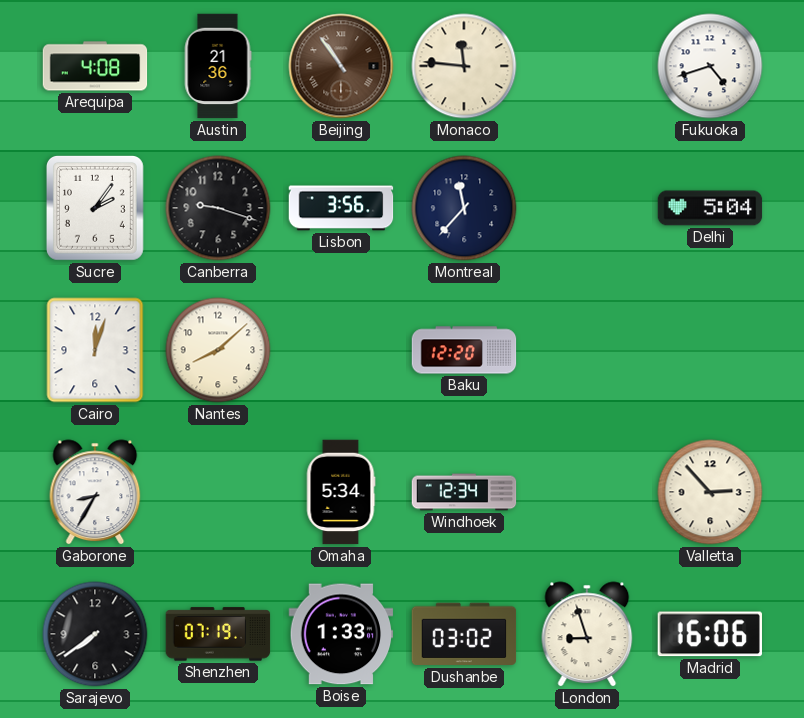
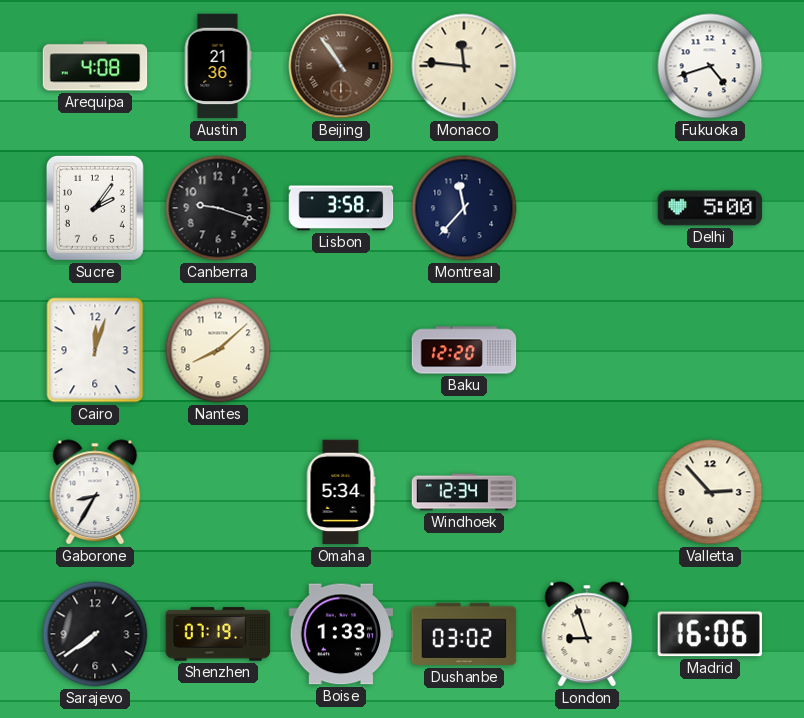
Lisbon: 3:56 -> 3:58
Delhi: 5:04 -> 5:00
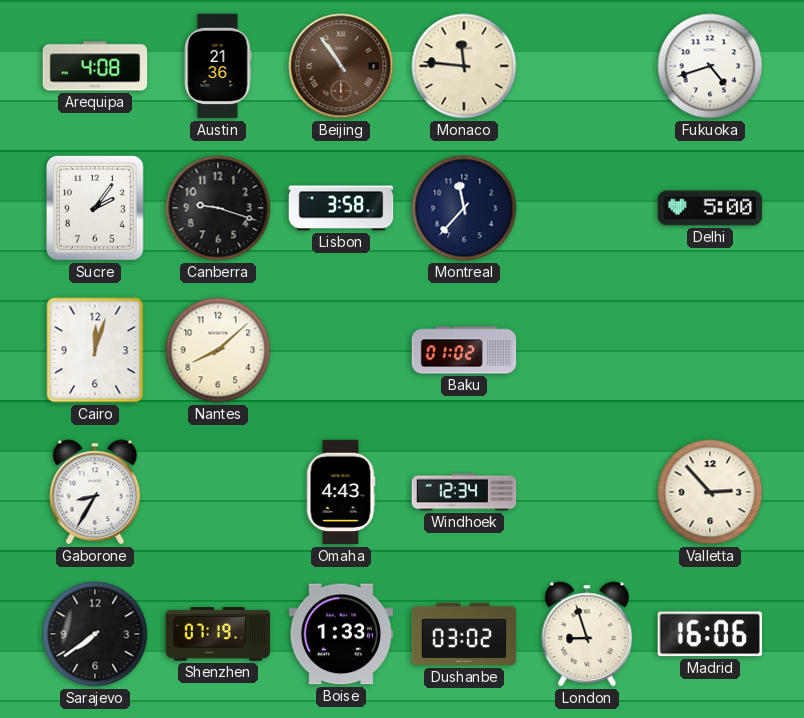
Baku: 12:20 -> 01:02
Omaha: 5:34 -> 4:43
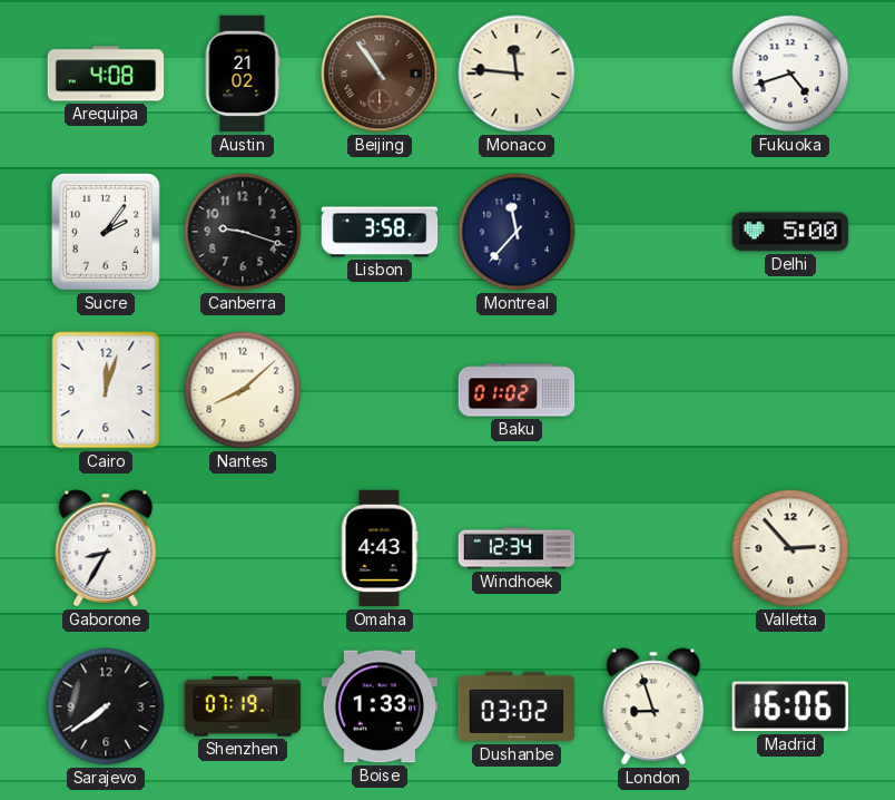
Austin: 21:36 -> 21:02
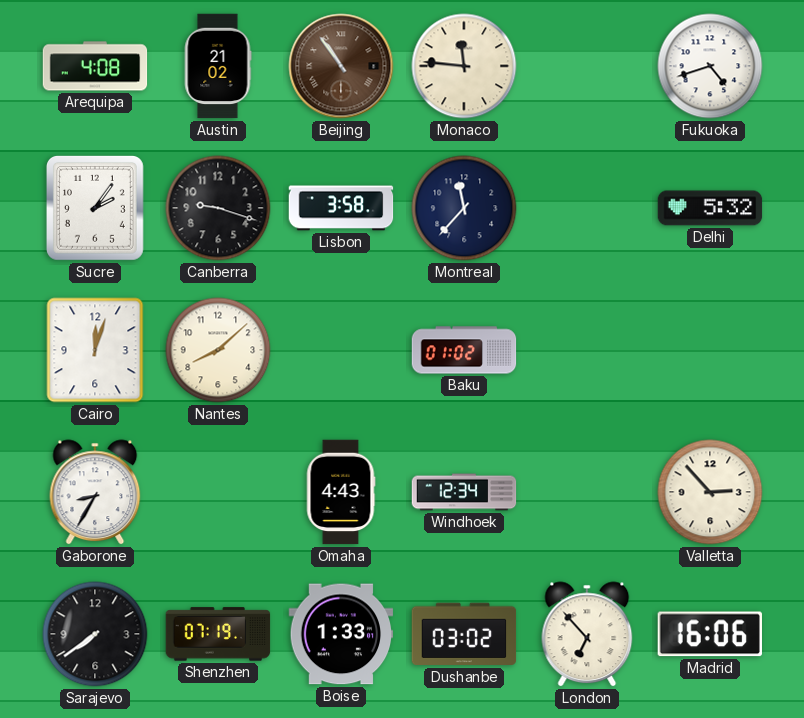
Delhi: 5:00 -> 5:32
London: 8:57 -> 6:53
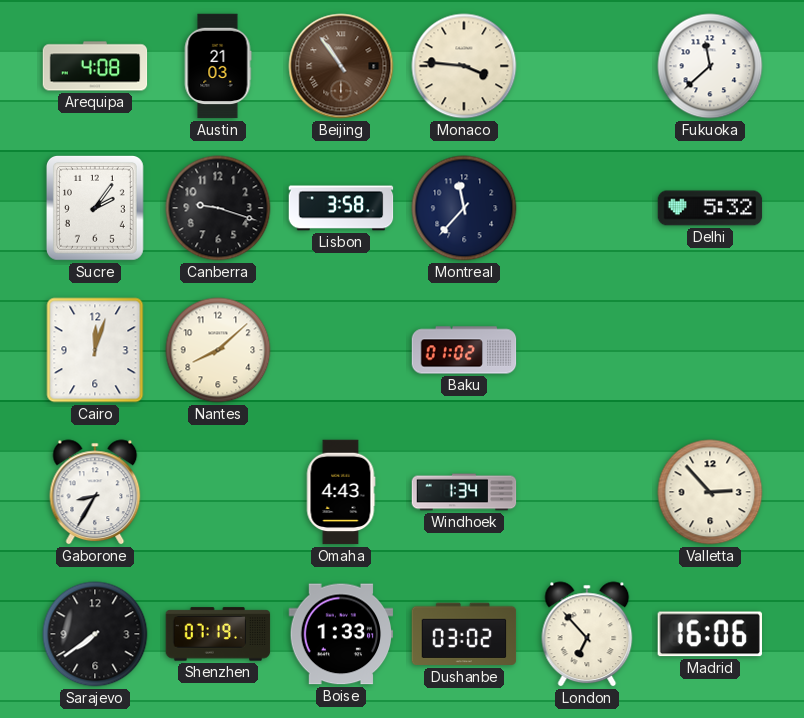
Austin: 21:02 -> 21:03
Monaco: 11:46 -> 3:46
Fukuoka: 4:42 -> 11:38
Windhoek: 12:34 -> 1:34
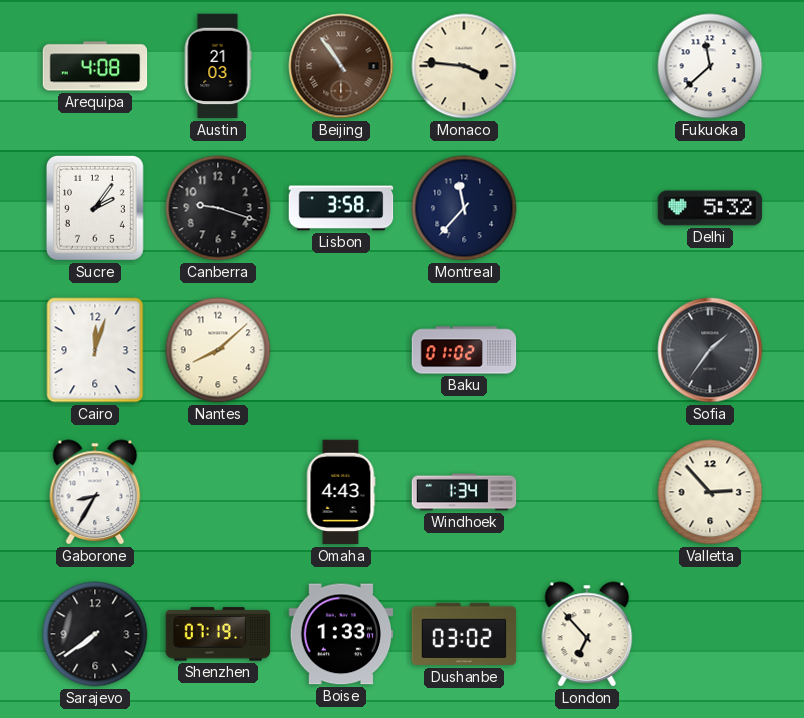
Sofia: none -> 1:36
Madrid: 16:06 -> none
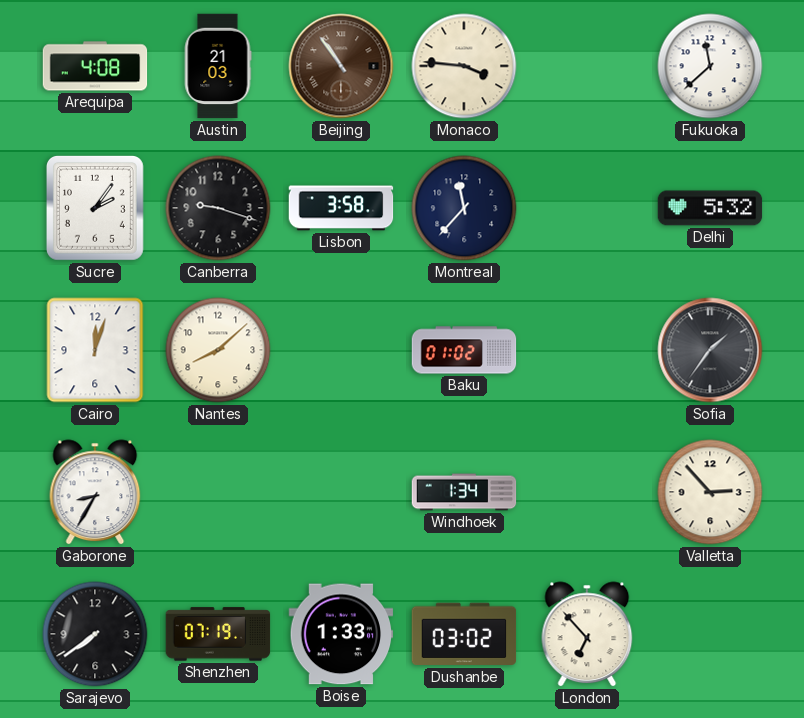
Omaha: 4:43 -> none
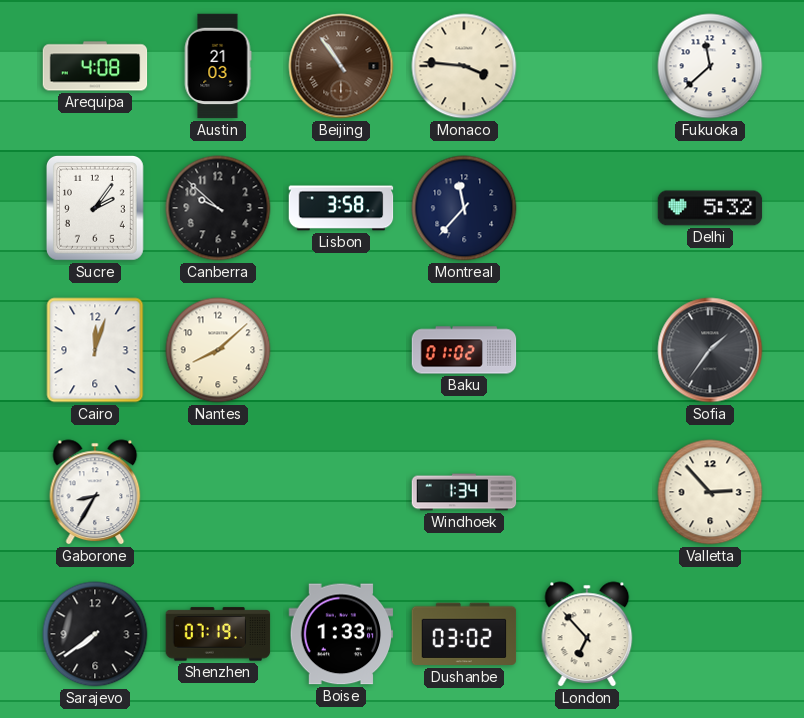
Canberra: 9:18 -> 9:52
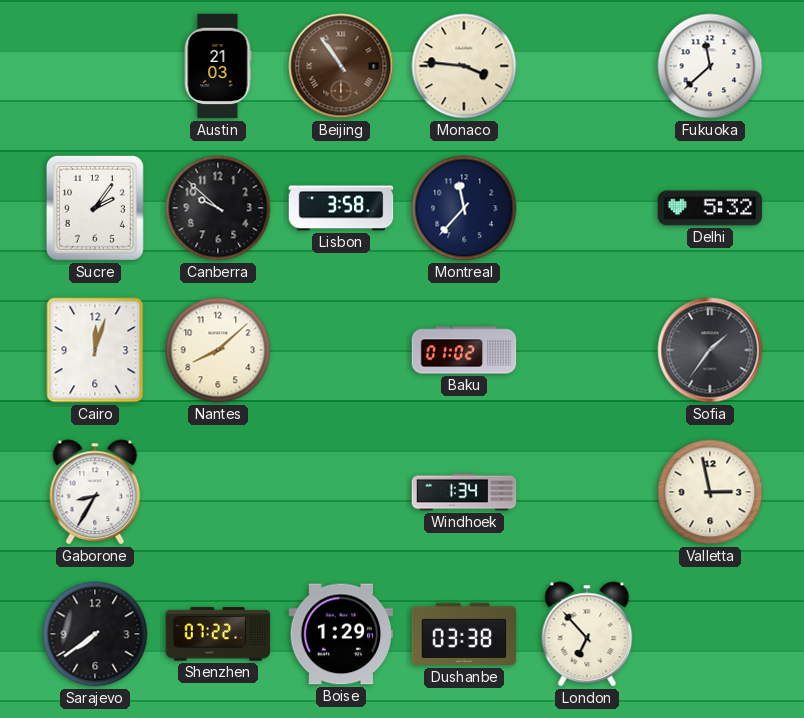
Arequipa: 4:08 -> none
Valletta: 2:53 -> 2:58
Shenzhen: 07:19 -> 07:22
Boise: 1:33 -> 1:29
Dushanbe: 03:02 -> 03:38
